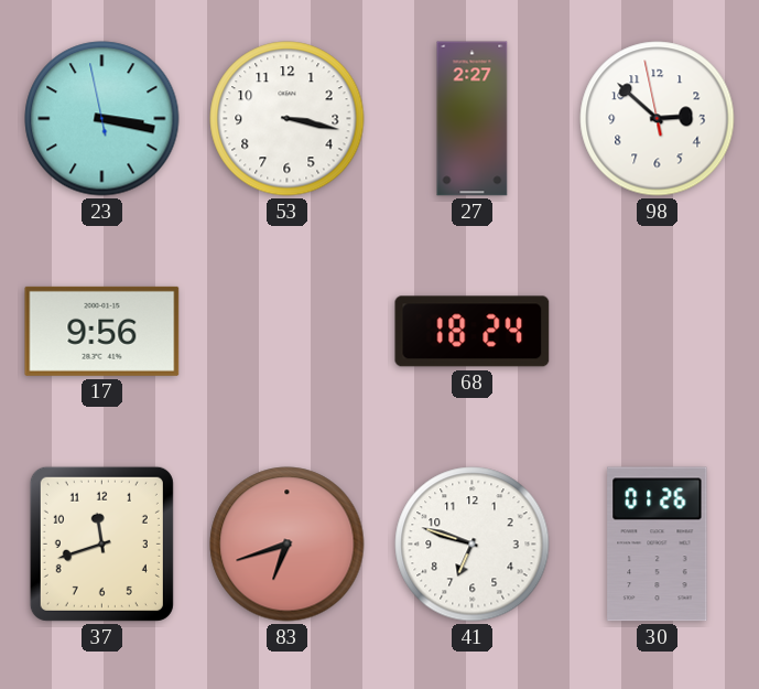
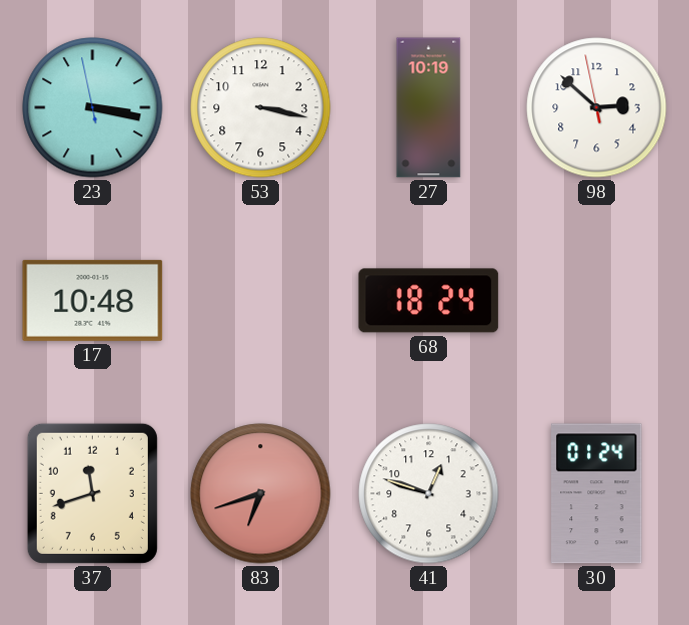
27: 2:27 -> 10:19
17: 9:56 -> 10:48
41: 6:48 -> 12:48
30: 01:26 -> 01:24
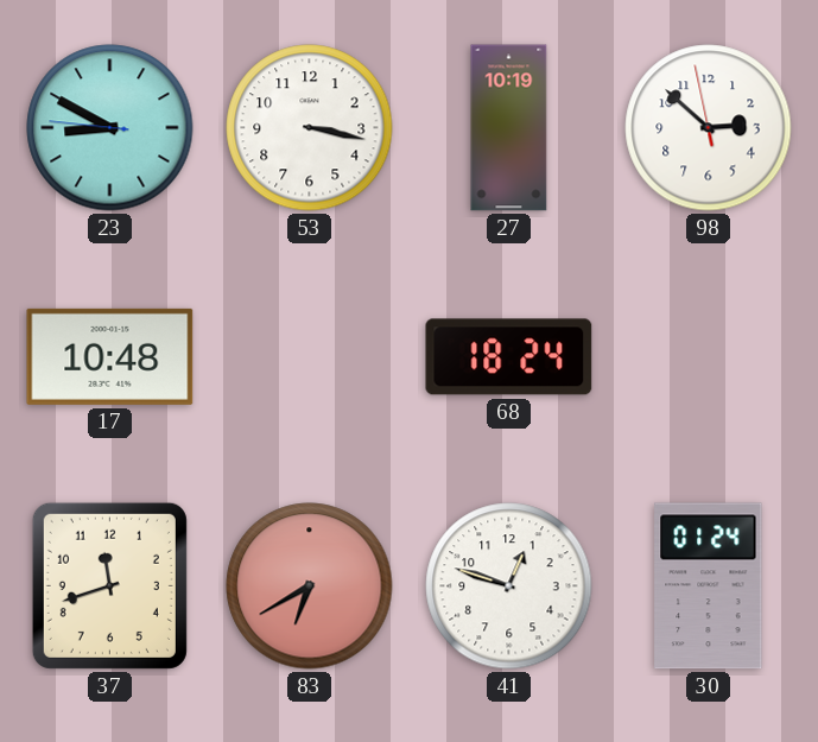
23: 3:16 -> 8:49
83: 6:42 -> 6:40
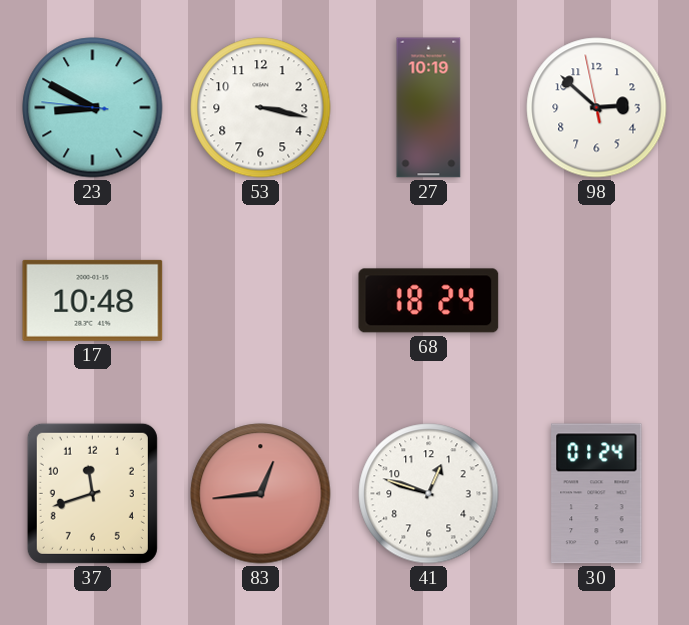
83: 6:40 -> 12:44
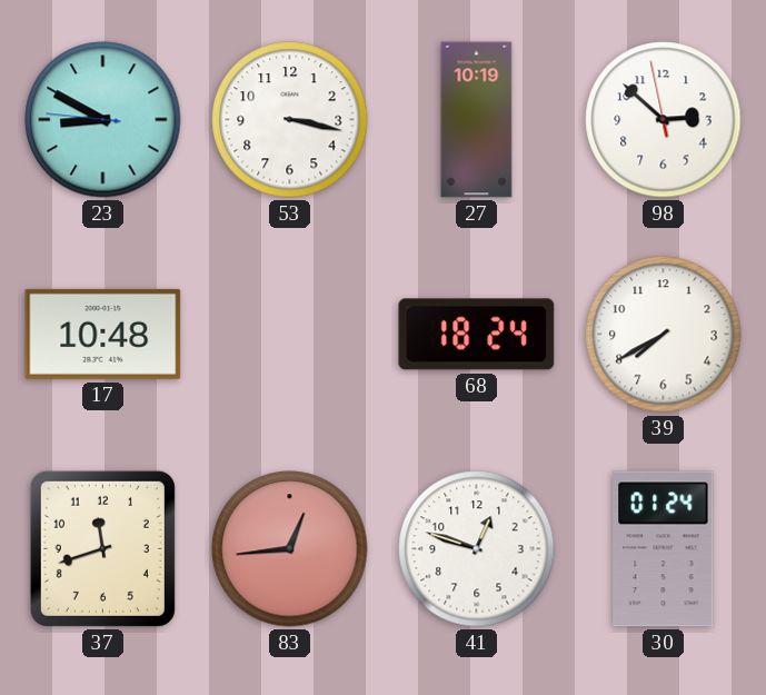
39: none -> 7:40
